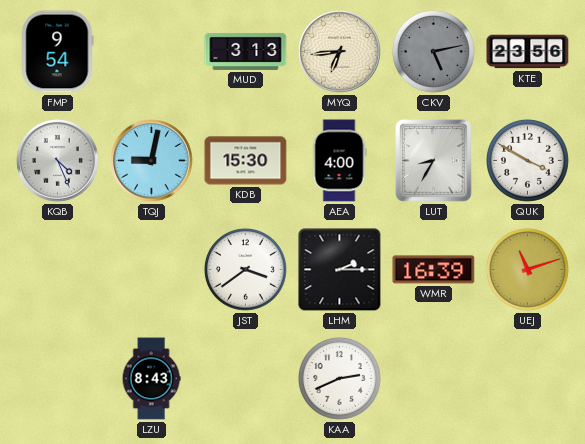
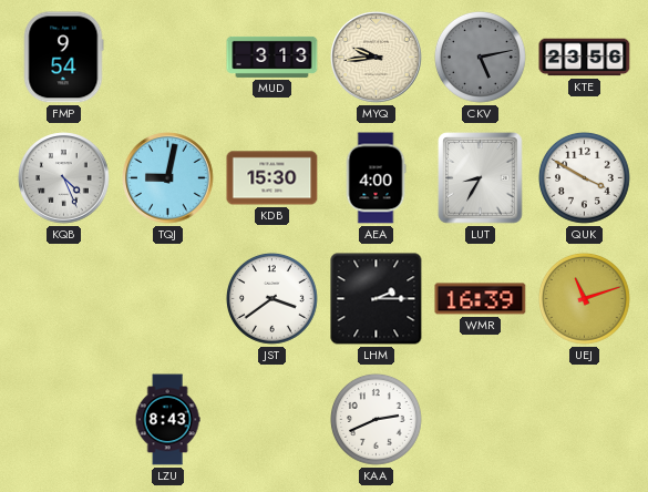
MYQ: 6:44 -> 9:44
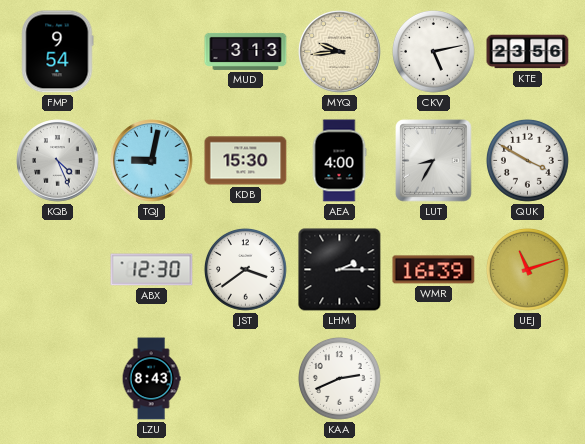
CKV dial: grey -> white
ABX: none -> 12:30
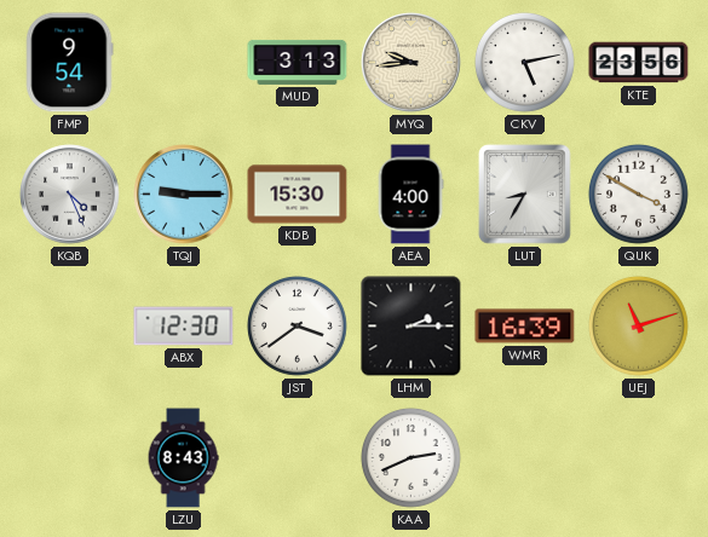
TQJ: 9:02 -> 9:15
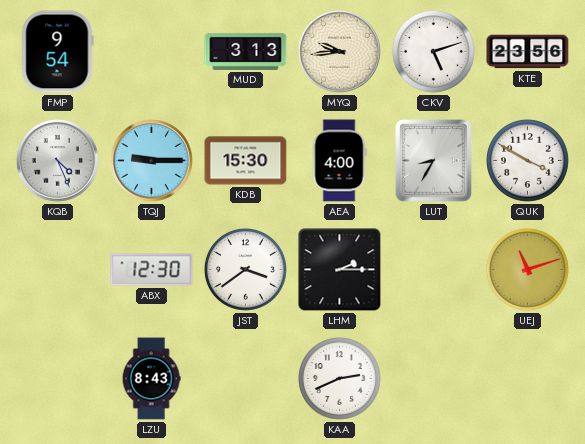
CKV: 5:13 -> 5:12
WMR: 16:39 -> none
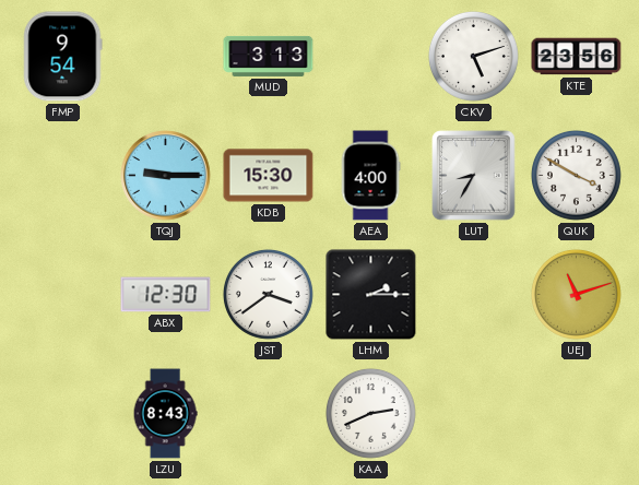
MYQ: 9:44 -> none
KQB: 4:26 -> none
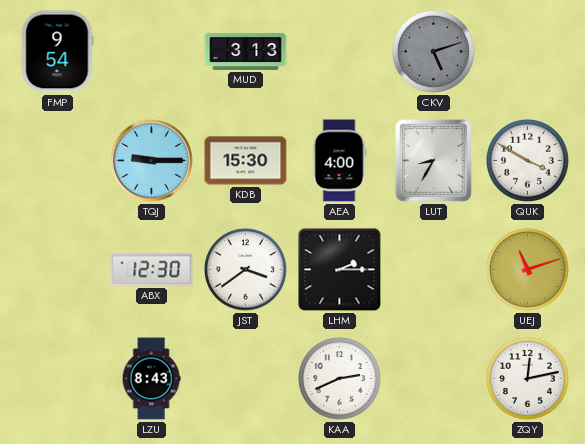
CKV dial: white -> grey
KTE: 23:56 -> none
ZQY: none -> 12:13
